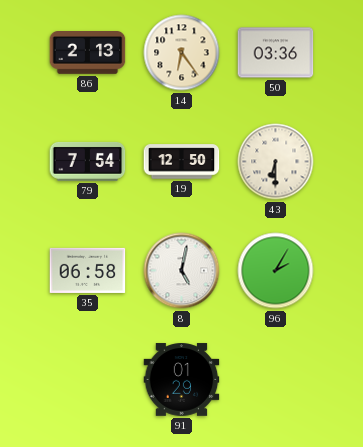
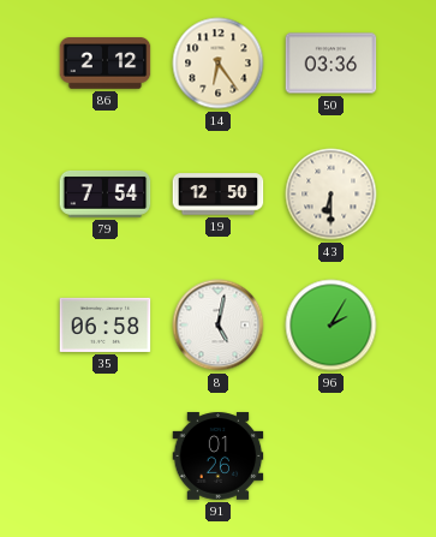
86: 2:13 -> 2:12
91: 01:29 -> 01:26
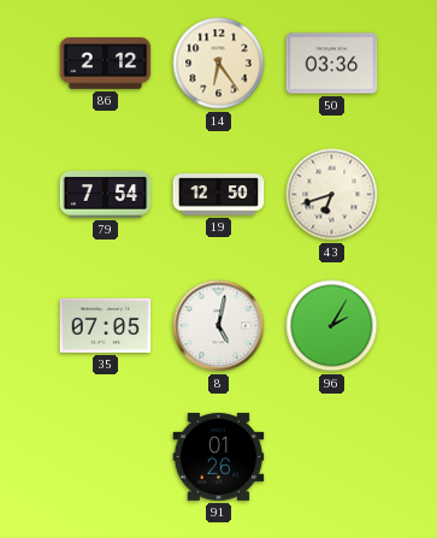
43: 6:30 -> 6:42
35: 06:58 -> 07:05
